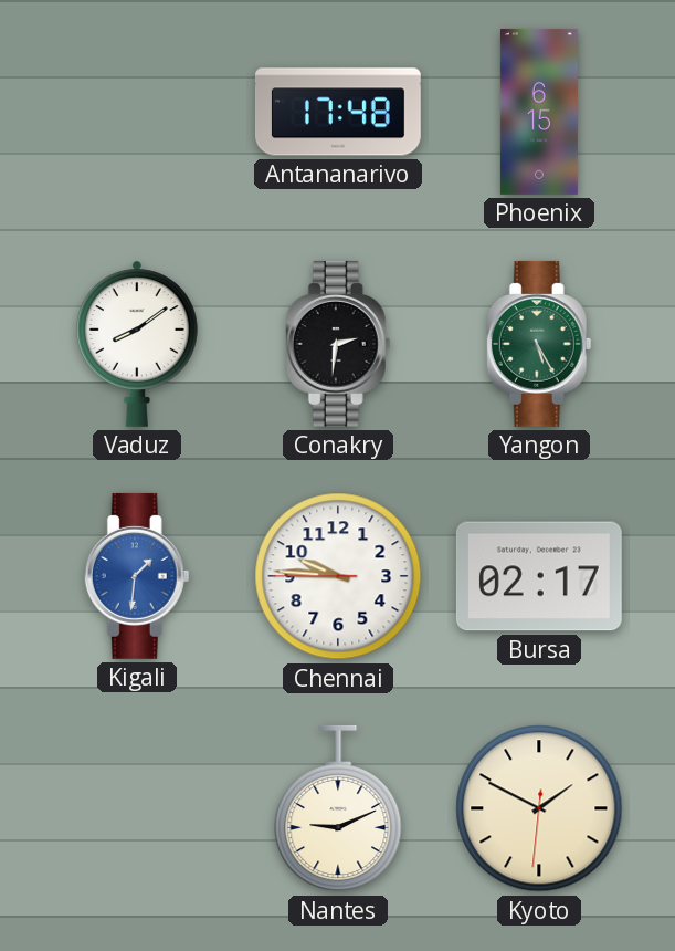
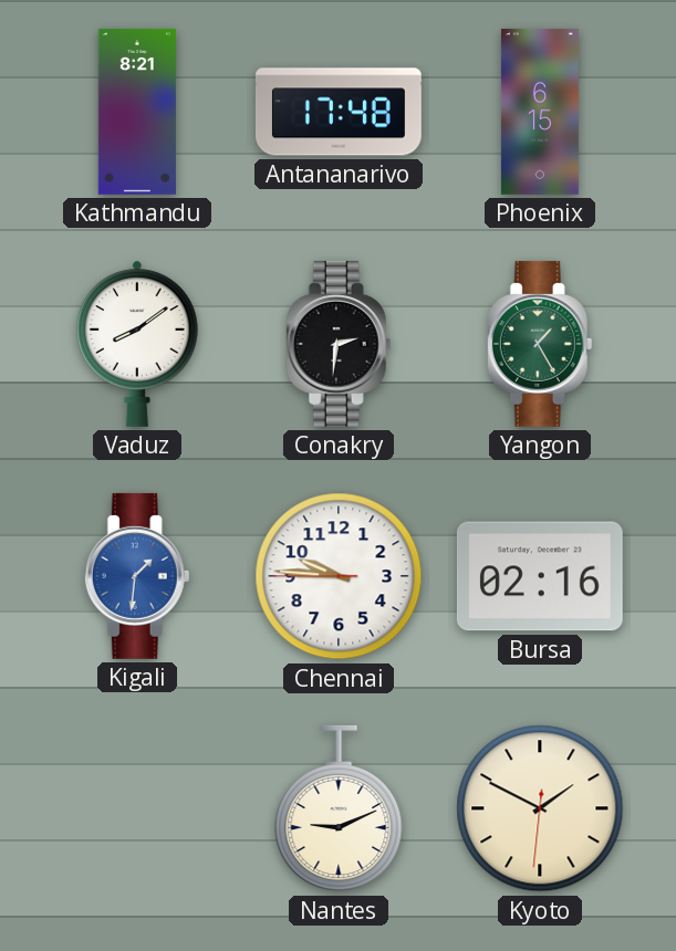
Kathmandu: none -> 8:21
Yangon: 5:25 -> 1:25
Bursa: 02:17 -> 02:16
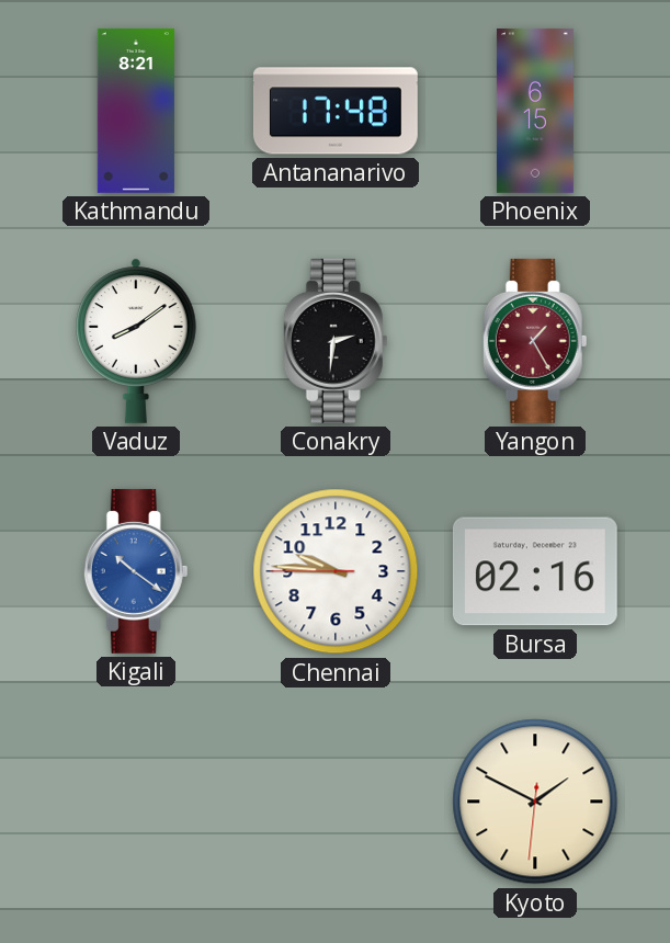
Yangon dial: green -> burgundy
Kigali: 1:31 -> 10:21
Nantes: 9:11 -> none
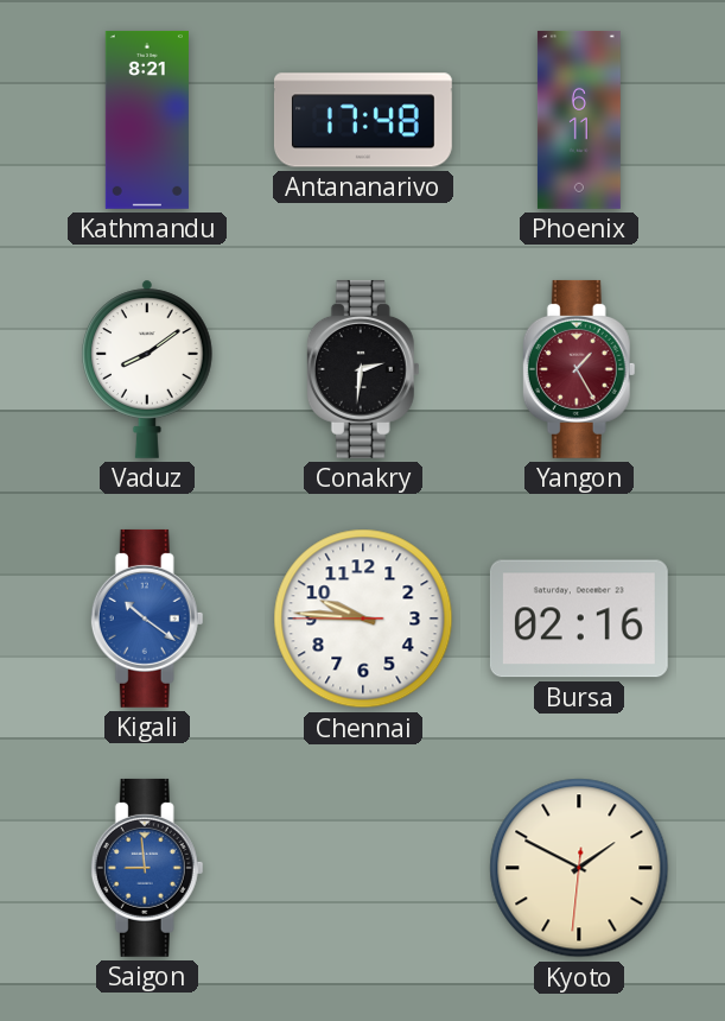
Phoenix: 6:15 -> 6:11
Saigon: none -> 8:59
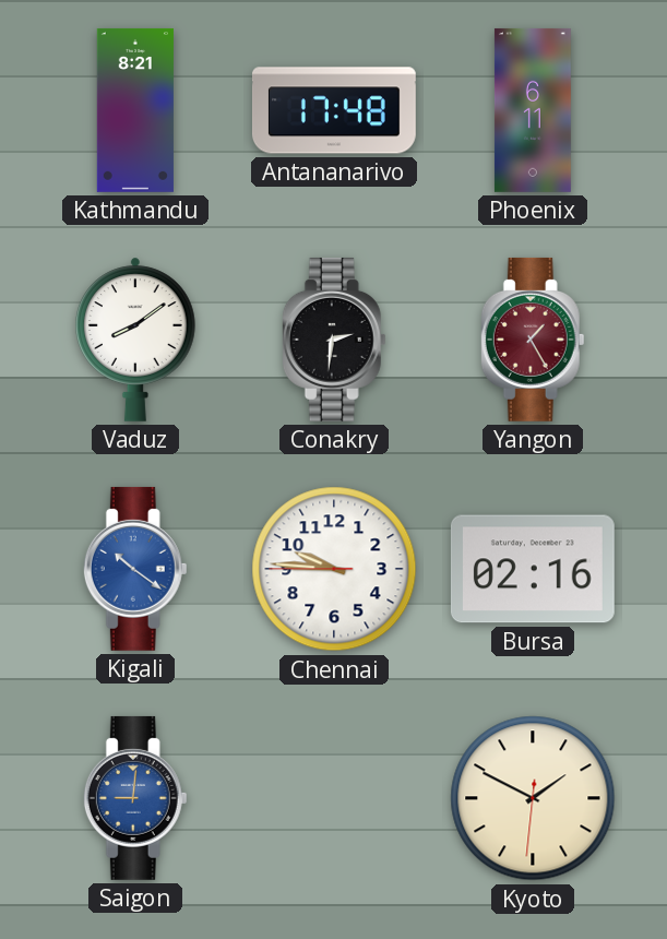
Saigon: 8:59 -> 9:01
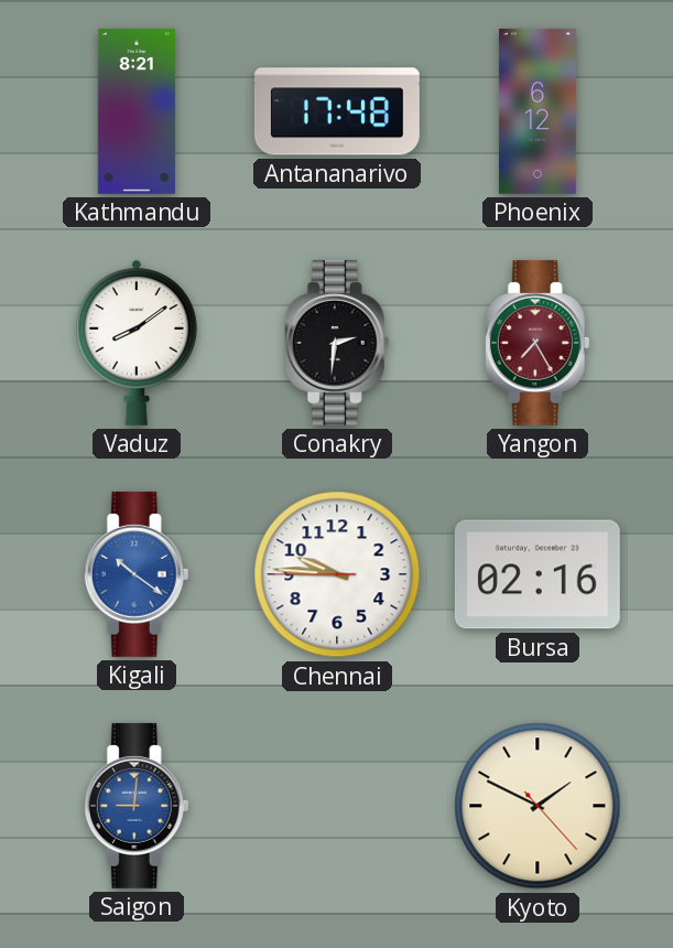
Phoenix: 6:11 -> 6:12
Yangon: 1:25 -> 7:25
Kyoto: 1:49:31 -> 1:49:23
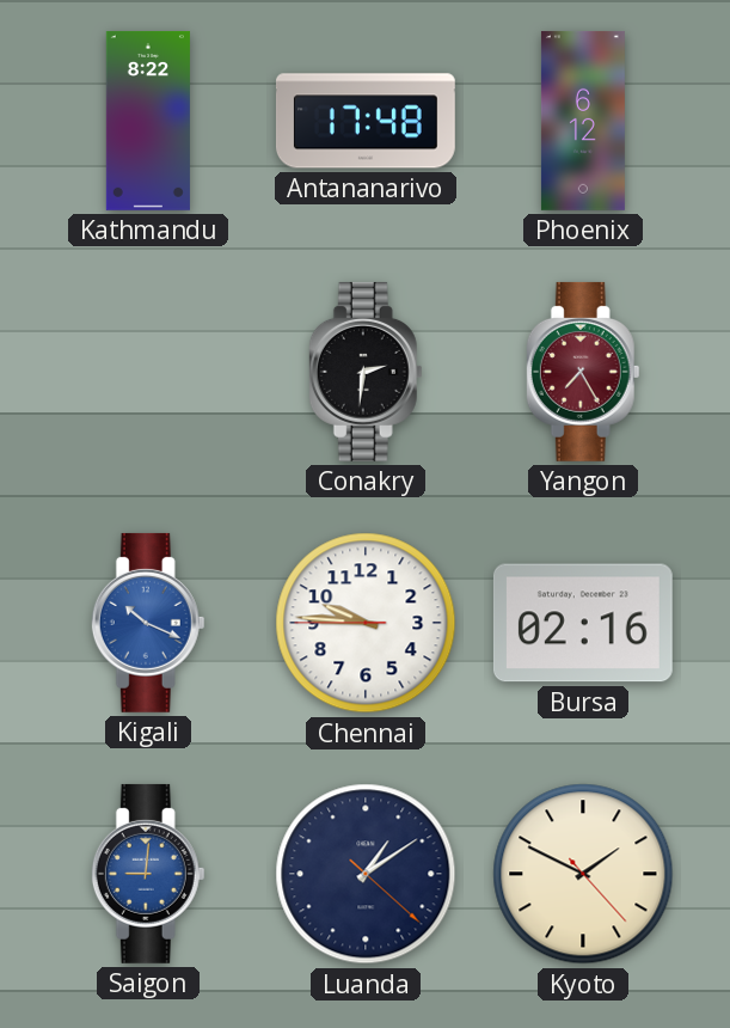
Kathmandu: 8:21 -> 8:22
Vaduz: 8:09 -> none
Kigali: 10:21 -> 10:19
Luanda: none -> 1:09
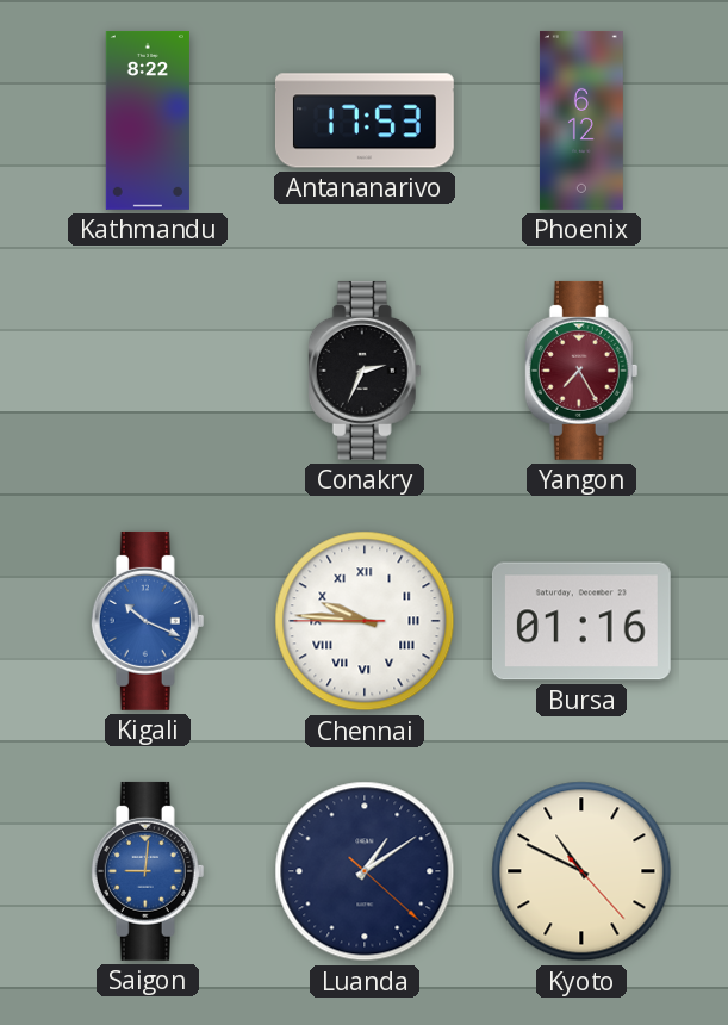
Antananarivo: 17:48 -> 17:53
Conakry: 2:31 -> 2:34
Chennai numerals: Arabic -> Roman
Bursa: 02:16 -> 01:16
Kyoto: 1:49 -> 10:49
